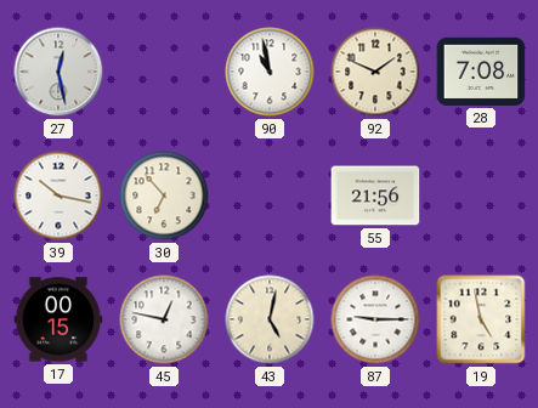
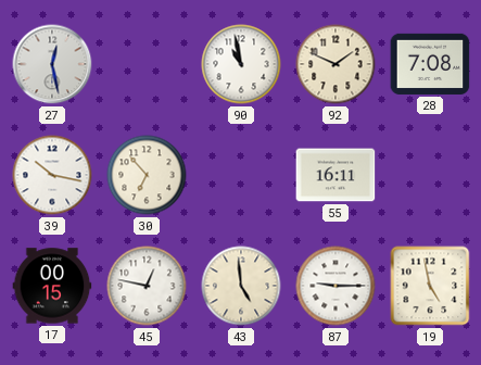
55: 21:56 -> 16:11
43: 5:02 -> 4:59
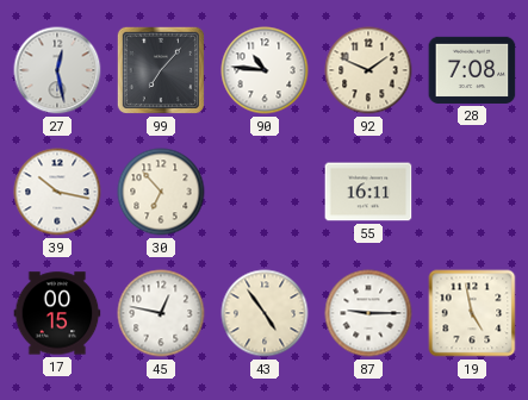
99: none -> 7:07
90: 10:58 -> 10:46
43: 4:59 -> 4:54
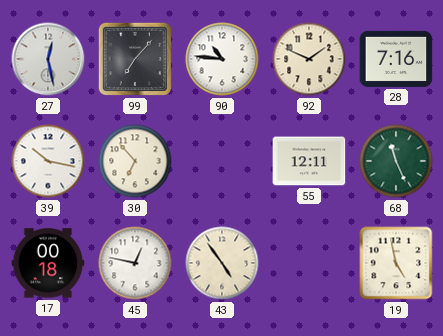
28: 7:08 -> 7:16
55: 16:11 -> 12:11
68: none -> 11:26
17: 00:15 -> 00:18
87: 9:15 -> none
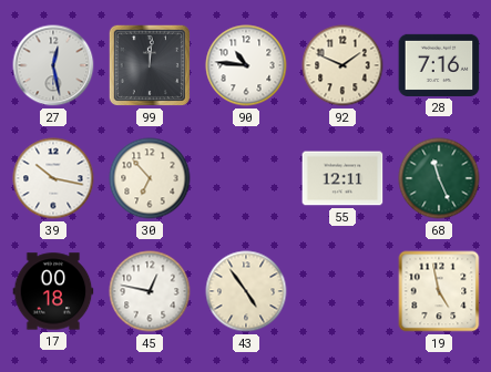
99: 7:07 -> 12:01
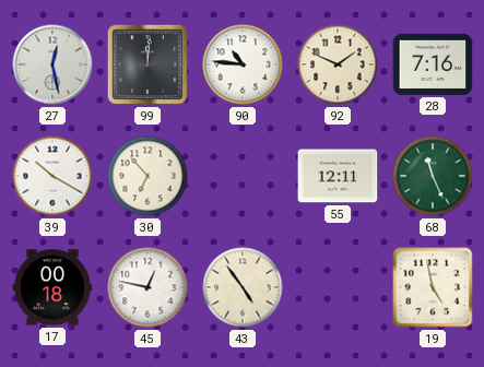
39: 10:17 -> 10:20
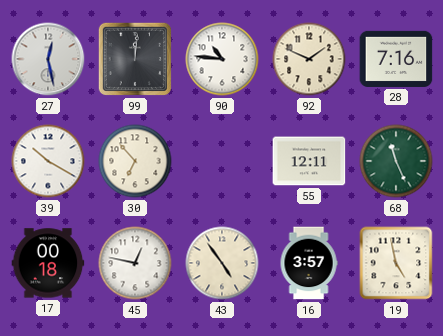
16: none -> 3:57
